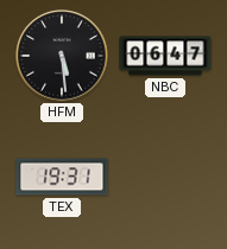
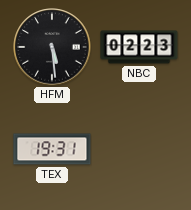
NBC: 06:47 -> 02:23
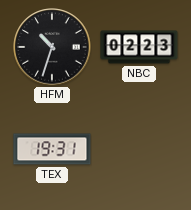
HFM: 5:29 -> 10:33
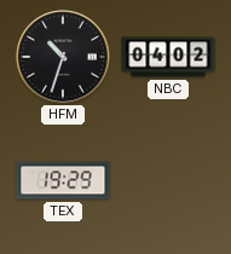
NBC: 02:23 -> 04:02
TEX: 19:31 -> 19:29
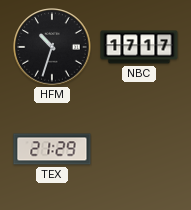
NBC: 04:02 -> 17:17
TEX: 19:29 -> 21:29
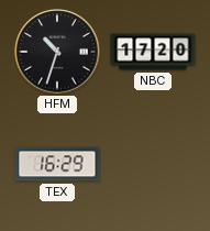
NBC: 17:17 -> 17:20
TEX: 21:29 -> 16:29
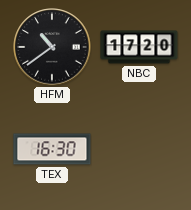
HFM: 10:33 -> 10:39
TEX: 16:29 -> 16:30
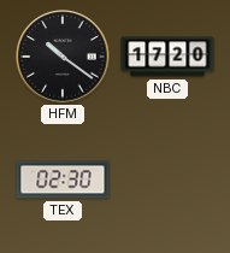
HFM: 10:39 -> 10:21
TEX: 16:30 -> 02:30
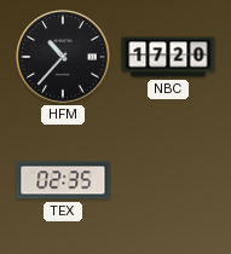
HFM: 10:21 -> 10:37
TEX: 02:30 -> 02:35
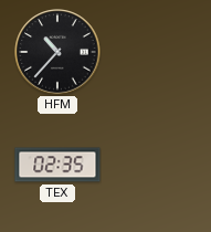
NBC: 17:20 -> none
